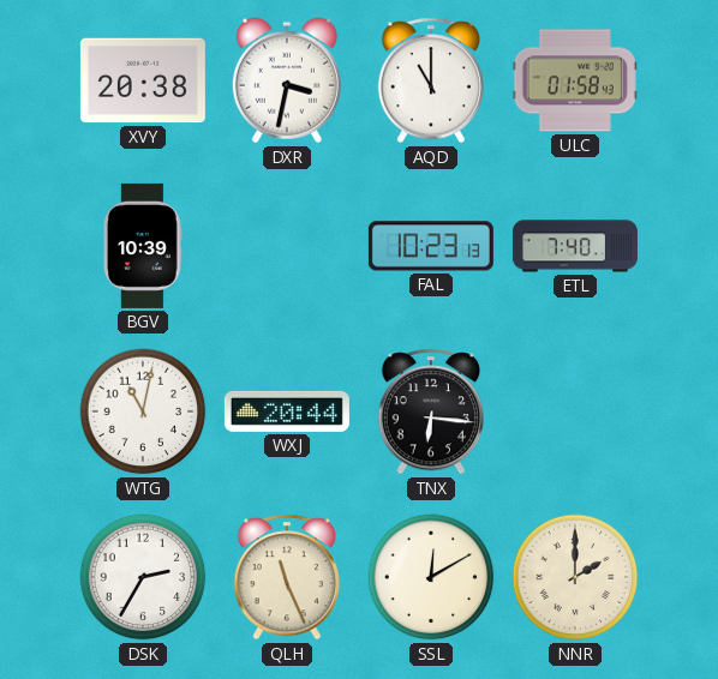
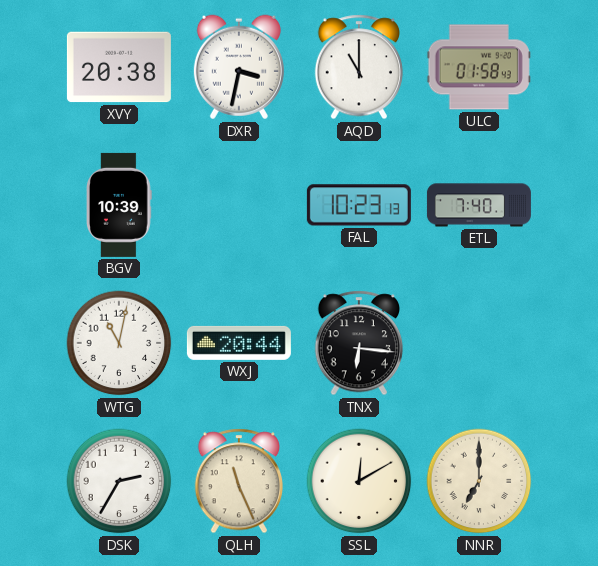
NNR: 2:00 -> 7:00
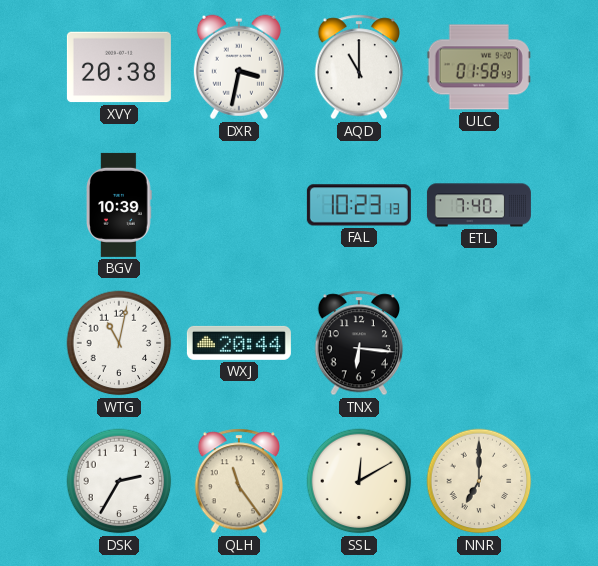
QLH: 11:26 -> 11:24
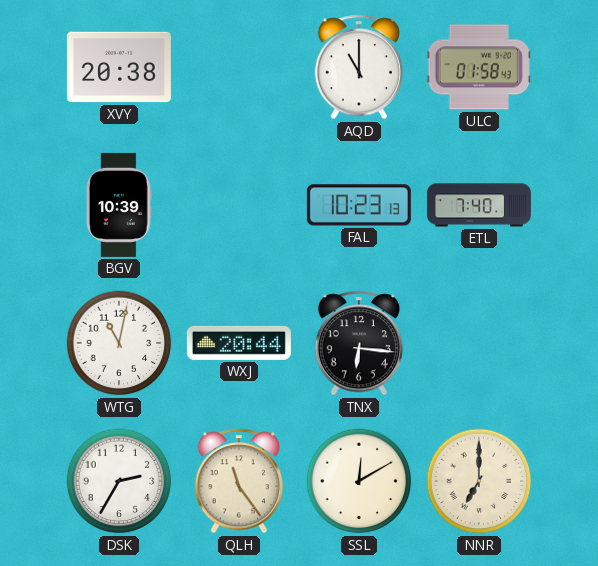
DXR: 3:32 -> none
